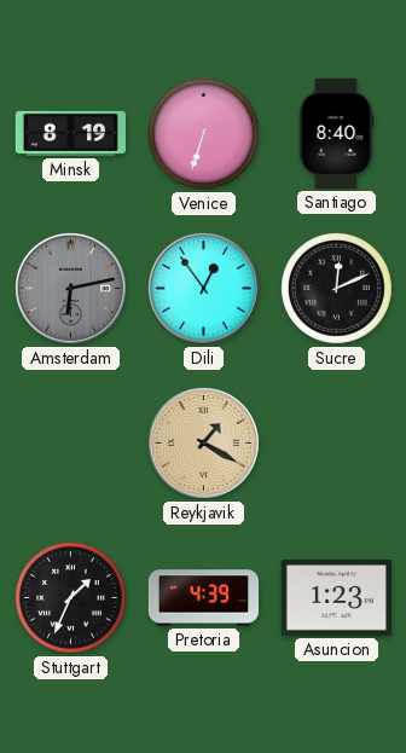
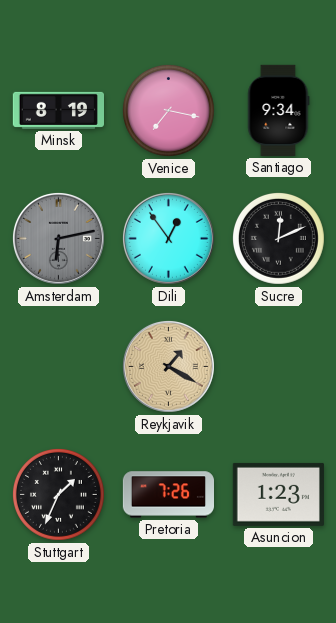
Venice: 6:33 -> 7:17
Santiago: 8:40 -> 9:34
Pretoria: 4:39 -> 7:26
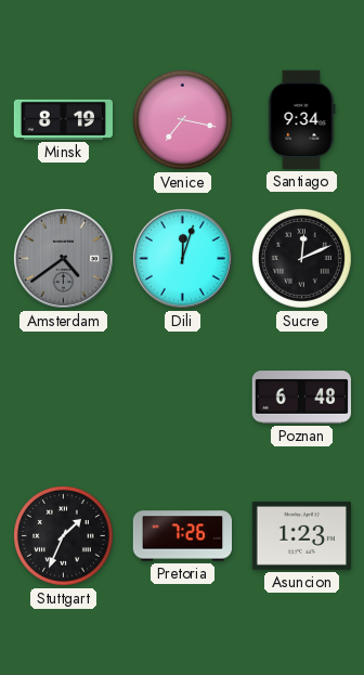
Amsterdam: 6:13 -> 4:39
Dili: 12:54 -> 12:03
Reykjavik: 1:20 -> none
Poznan: none -> 6:48
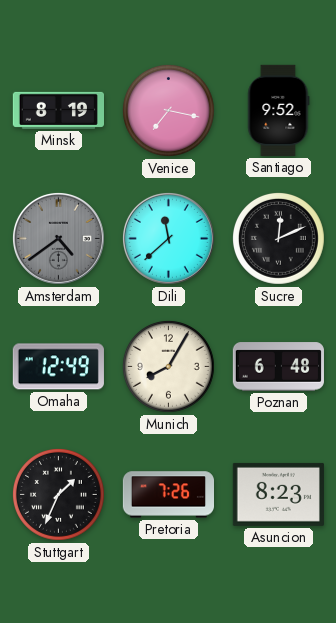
Santiago: 9:34 -> 9:52
Dili: 12:03 -> 11:38
Omaha: none -> 12:49
Munich: none -> 8:05
Asuncion: 1:23 -> 8:23
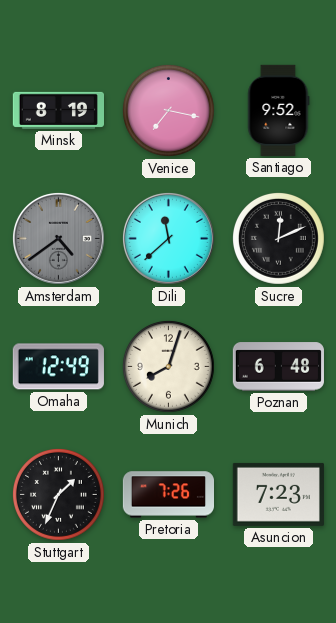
Munich: 8:05 -> 8:03
Asuncion: 8:23 -> 7:23
